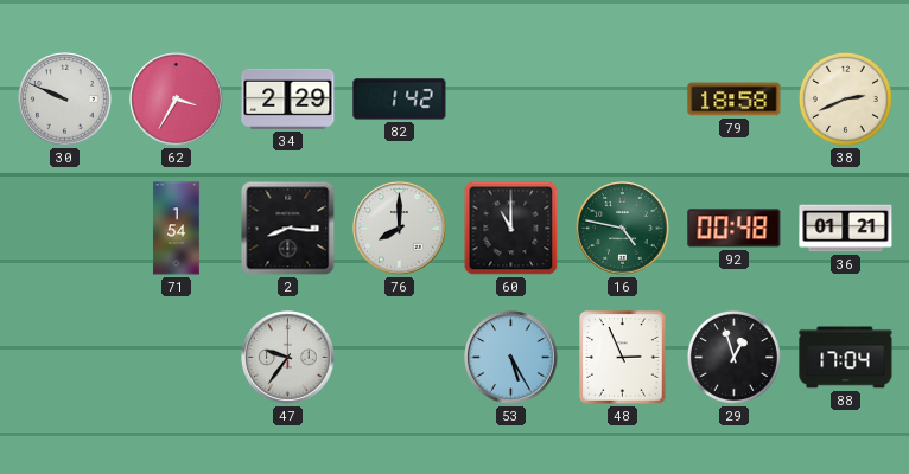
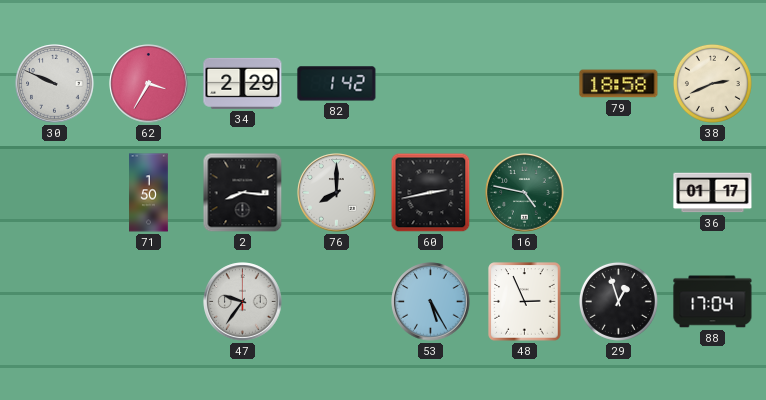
71: 1:54 -> 1:50
60: 11:00 -> 2:43
92: 00:48 -> none
36: 01:21 -> 01:17
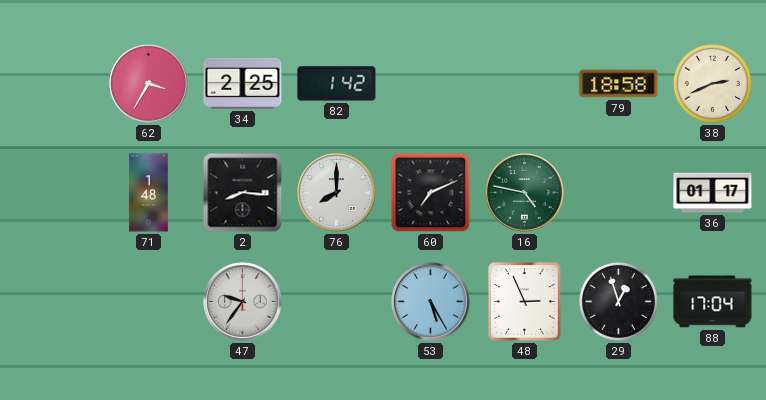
30: 9:49 -> none
34: 2:29 -> 2:25
71: 1:50 -> 1:48
60: 2:43 -> 7:11
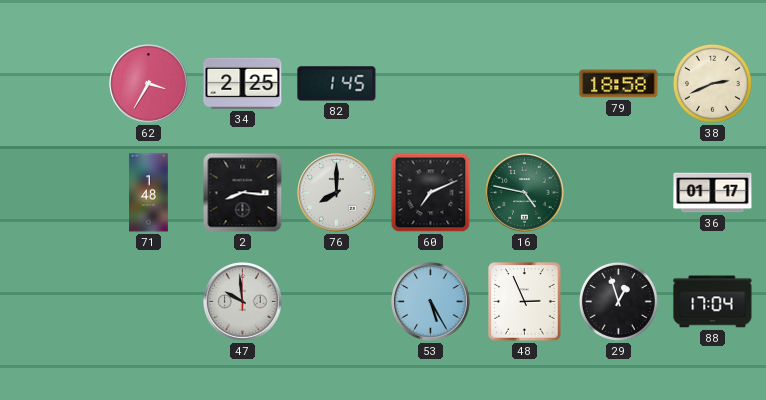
82: 1:42 -> 1:45
47: 9:36 -> 9:59
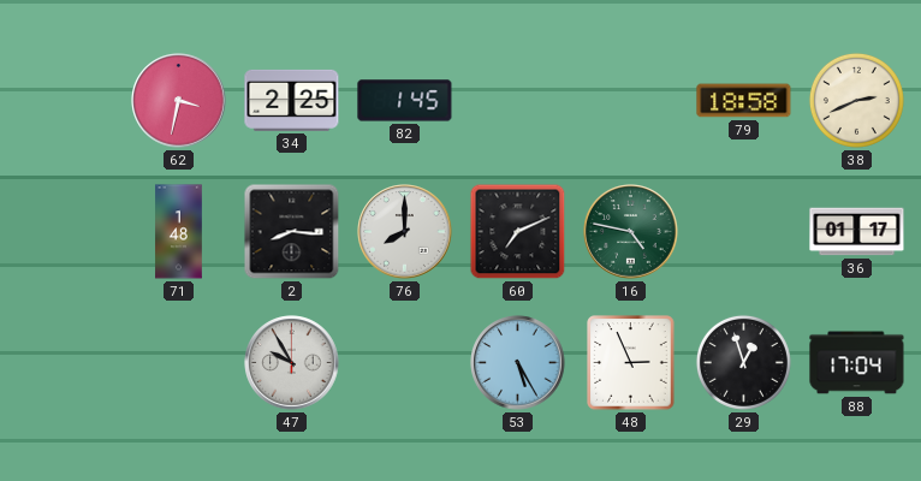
62: 3:35 -> 3:32
47: 9:59 -> 9:55
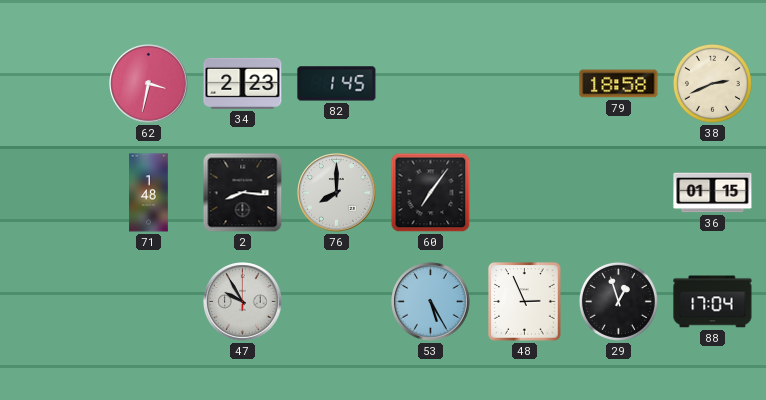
34: 2:25 -> 2:23
60: 7:11 -> 7:06
16: 4:47 -> none
36: 01:17 -> 01:15
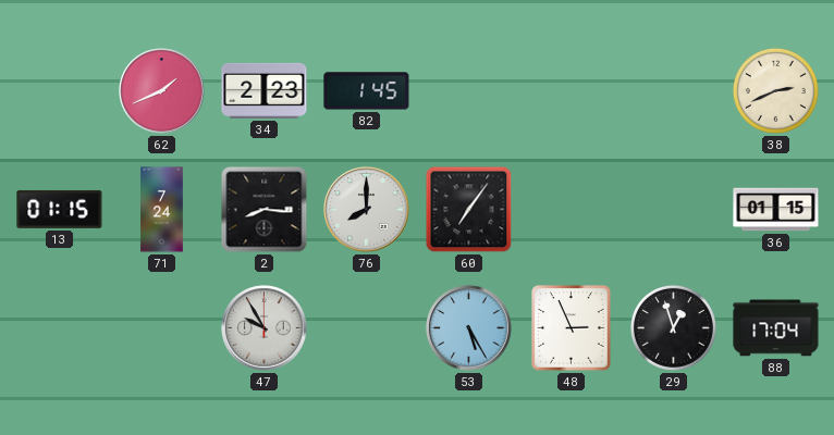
62: 3:32 -> 1:41
79: 18:58 -> none
13: none -> 01:15
71: 1:48 -> 7:24
